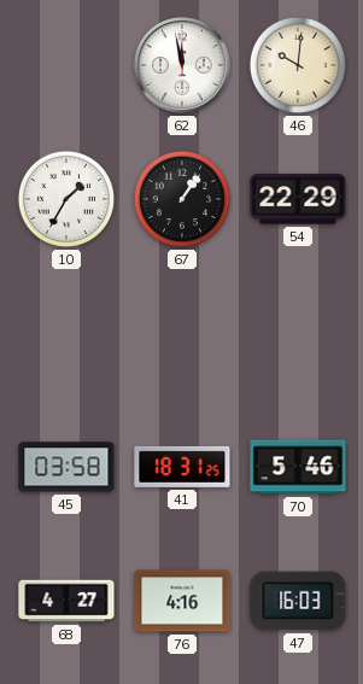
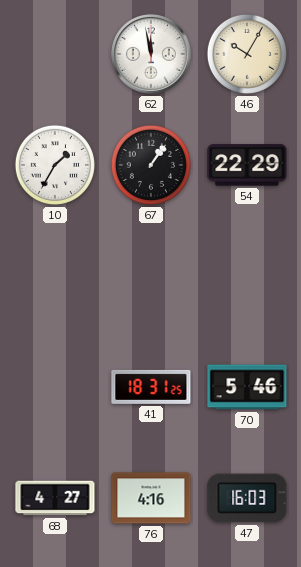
46: 10:01 -> 10:05
45: 03:58 -> none
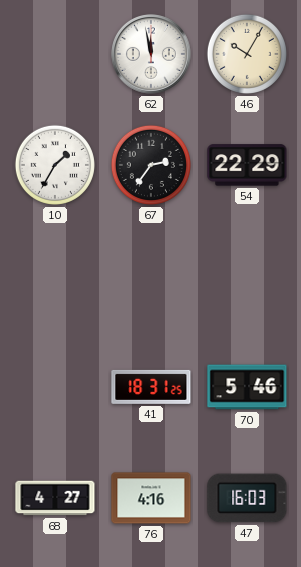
67: 1:06 -> 2:36
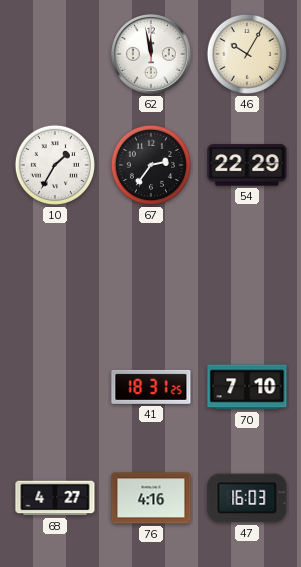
70: 5:46 -> 7:10
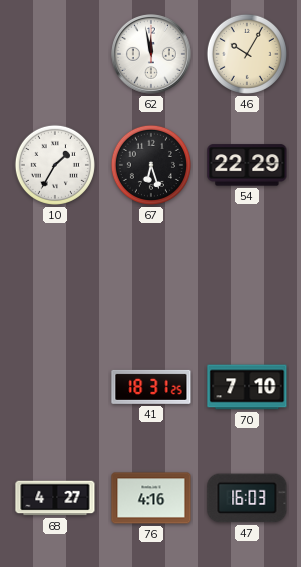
67: 2:36 -> 6:27
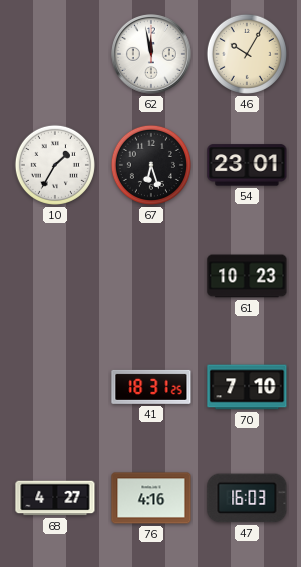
54: 22:29 -> 23:01
61: none -> 10:23
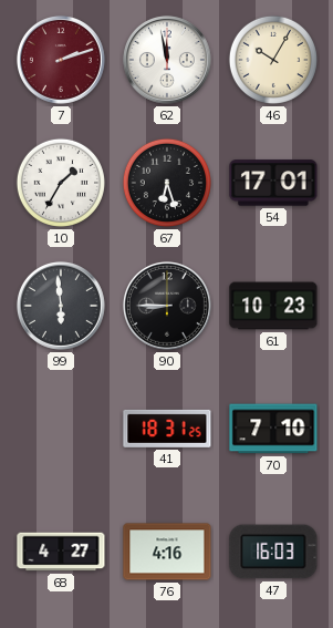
7: none -> 2:12
54: 23:01 -> 17:01
99: none -> 5:59
90: none -> 8:45
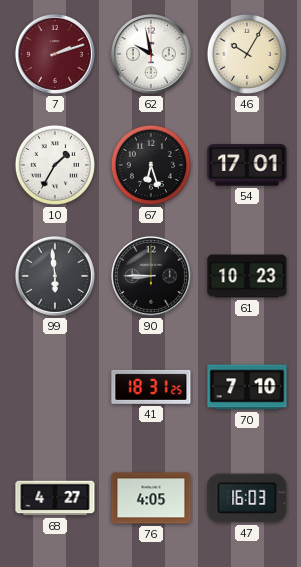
62: 11:58 -> 9:58
76: 4:16 -> 4:05
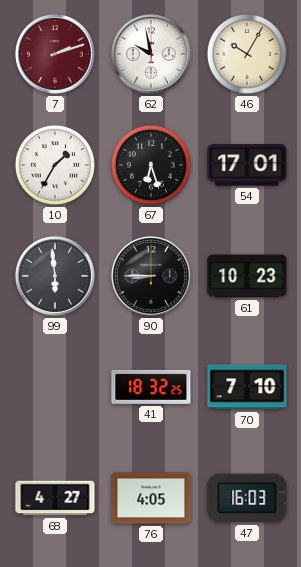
41: 18:31 -> 18:32
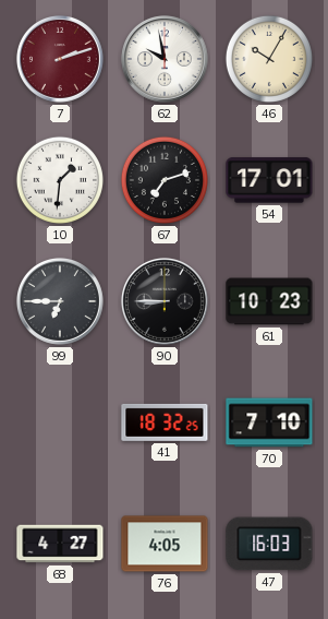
10: 1:35 -> 1:31
67: 6:27 -> 7:12
99: 5:59 -> 6:45
